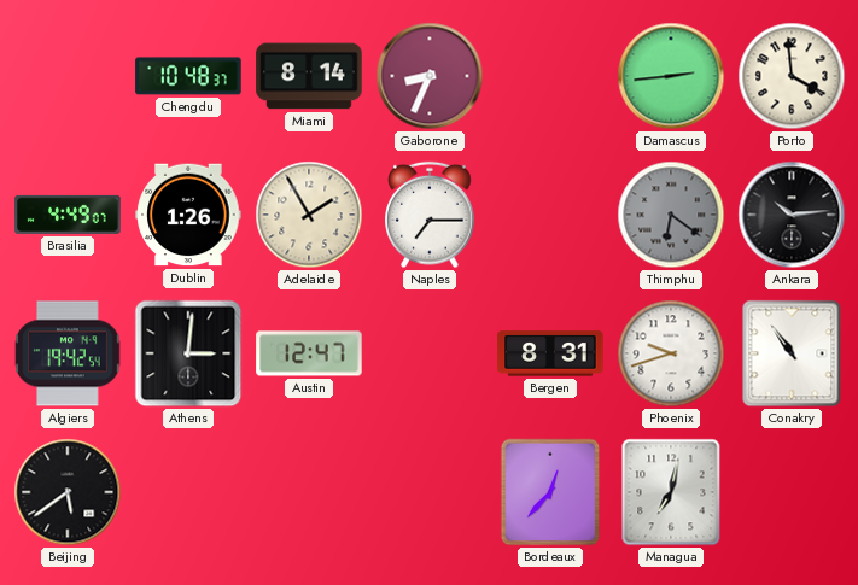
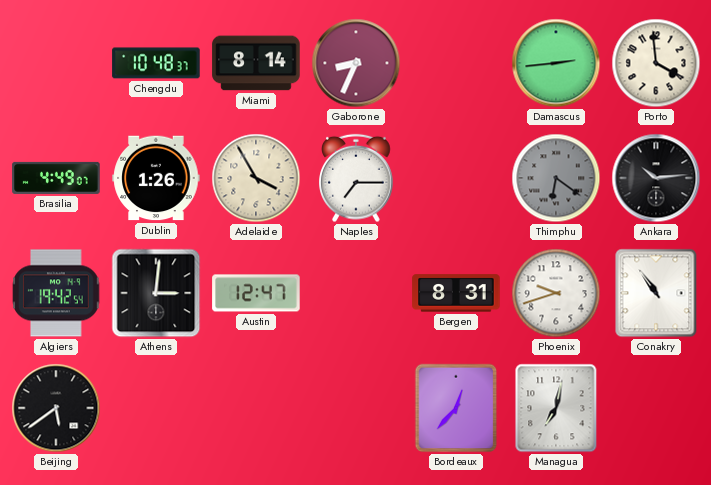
Adelaide: 1:55 -> 3:55
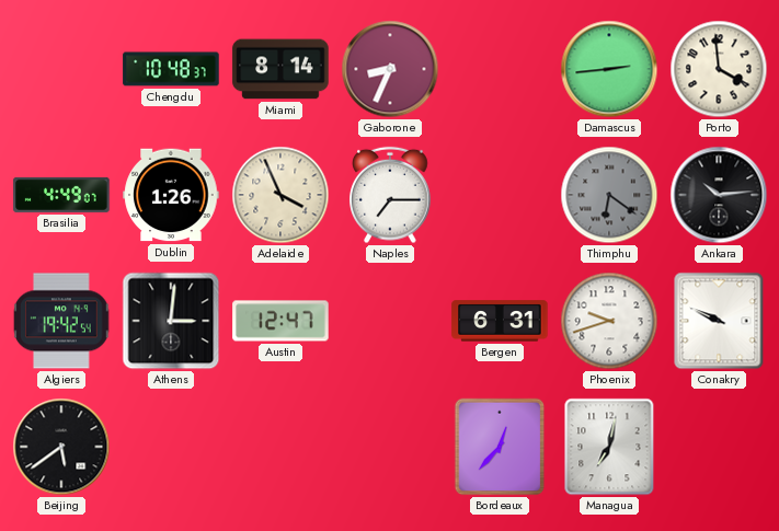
Adelaide: 3:55 -> 3:56
Bergen: 8:31 -> 6:31
Conakry: 10:54 -> 9:49
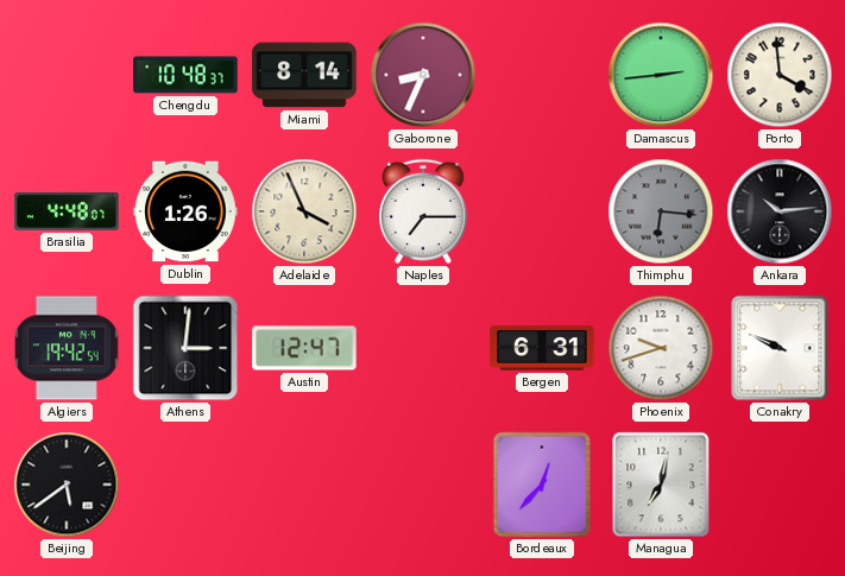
Brasilia: 4:49 -> 4:48
Thimphu: 6:21 -> 6:16
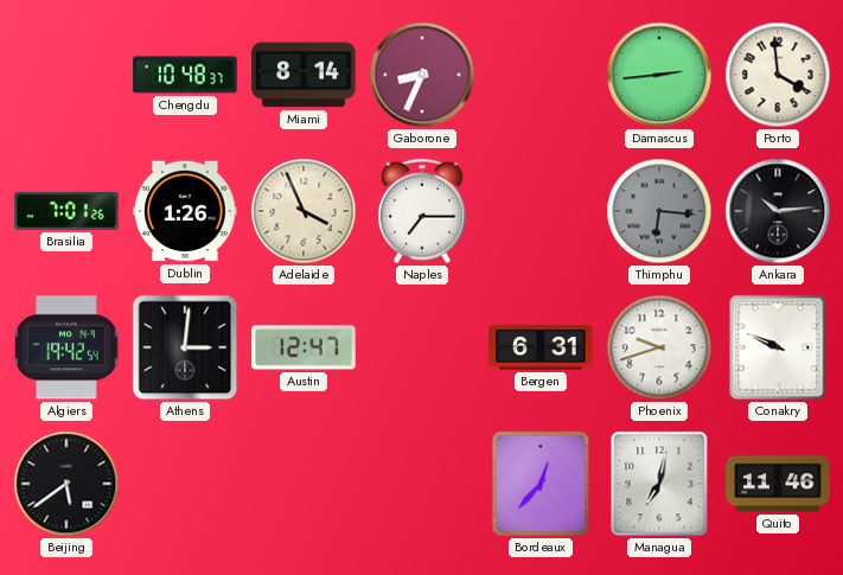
Brasilia: 4:48 -> 7:01
Quito: none -> 11:46
